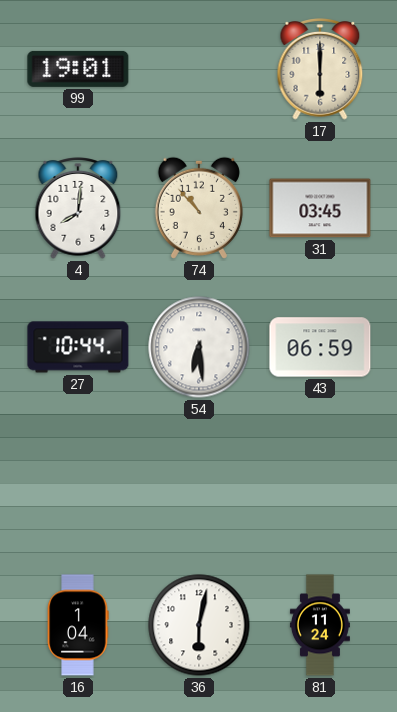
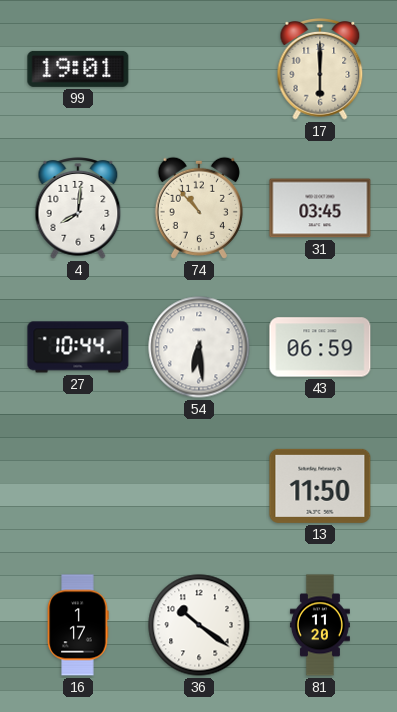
13: none -> 11:50
16: 1:04 -> 1:17
36: 6:02 -> 10:21
81: 11:24 -> 11:20
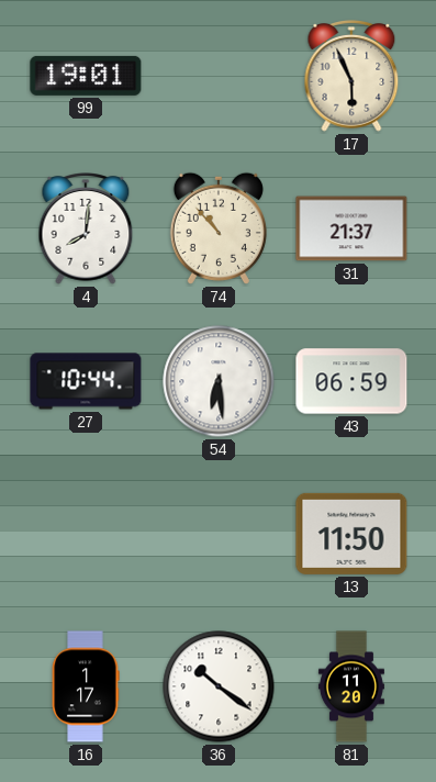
17: 6:00 -> 5:56
31: 03:45 -> 21:37
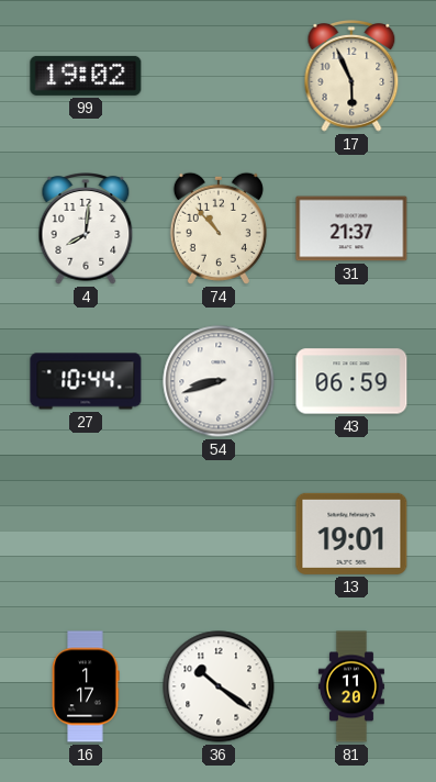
99: 19:01 -> 19:02
54: 6:29 -> 8:42
13: 11:50 -> 19:01
